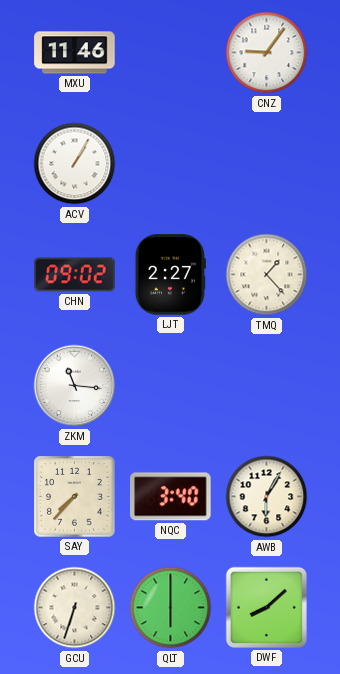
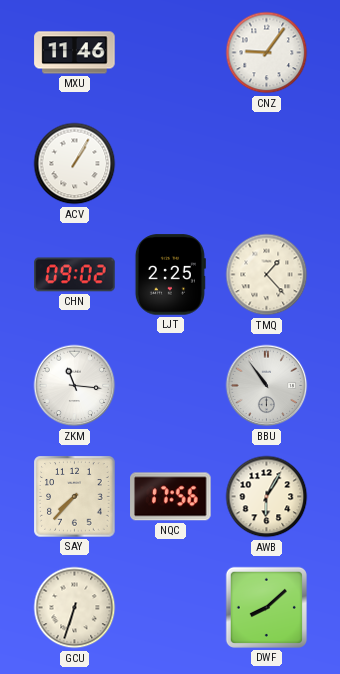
LJT: 2:27 -> 2:25
BBU: none -> 10:54
NQC: 3:40 -> 17:56
QLT: 6:00 -> none
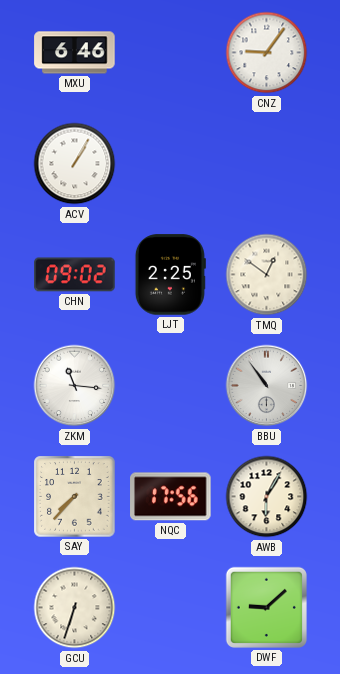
MXU: 11:46 -> 6:46
TMQ: 1:23 -> 12:51
DWF: 8:08 -> 9:08
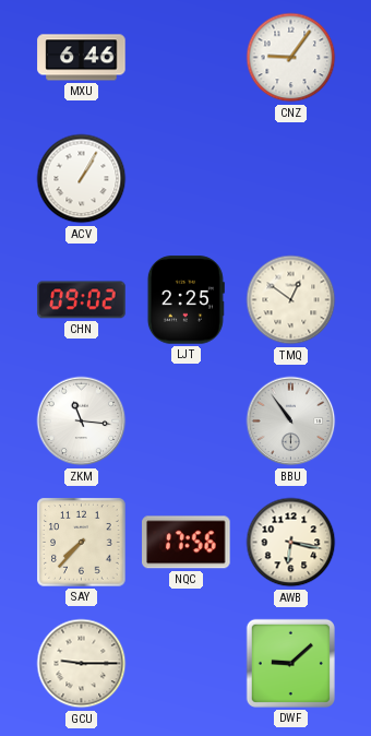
AWB: 6:05 -> 6:17
GCU: 6:33 -> 9:15
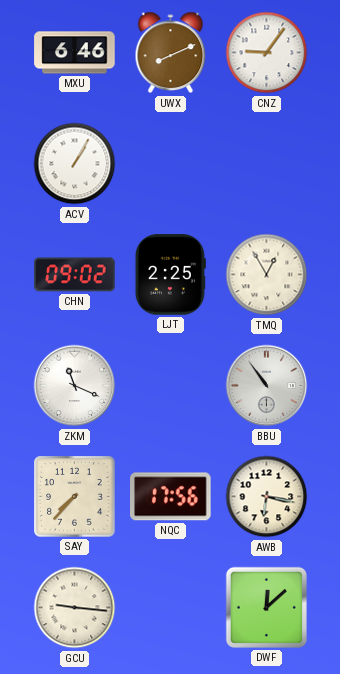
UWX: none -> 8:11
TMQ: 12:51 -> 12:55
ZKM: 11:16 -> 11:19
GCU: 9:15 -> 9:16
DWF: 9:08 -> 12:08
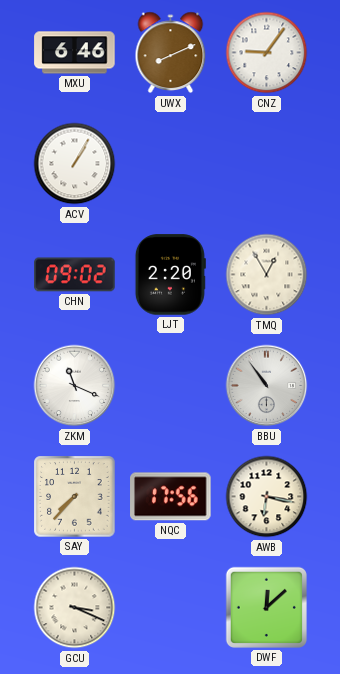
LJT: 2:25 -> 2:20
GCU: 9:16 -> 3:19
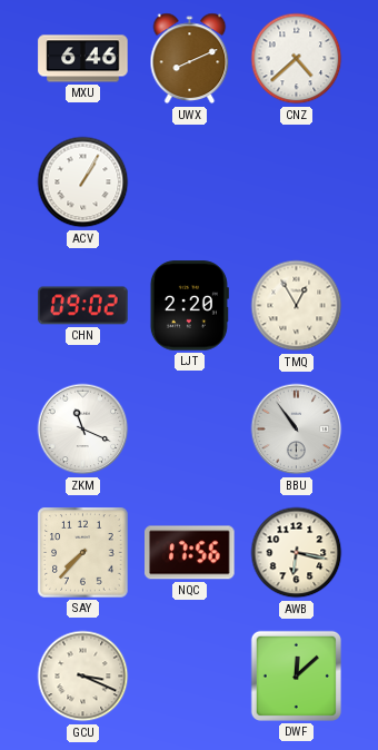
CNZ: 9:06 -> 4:38
